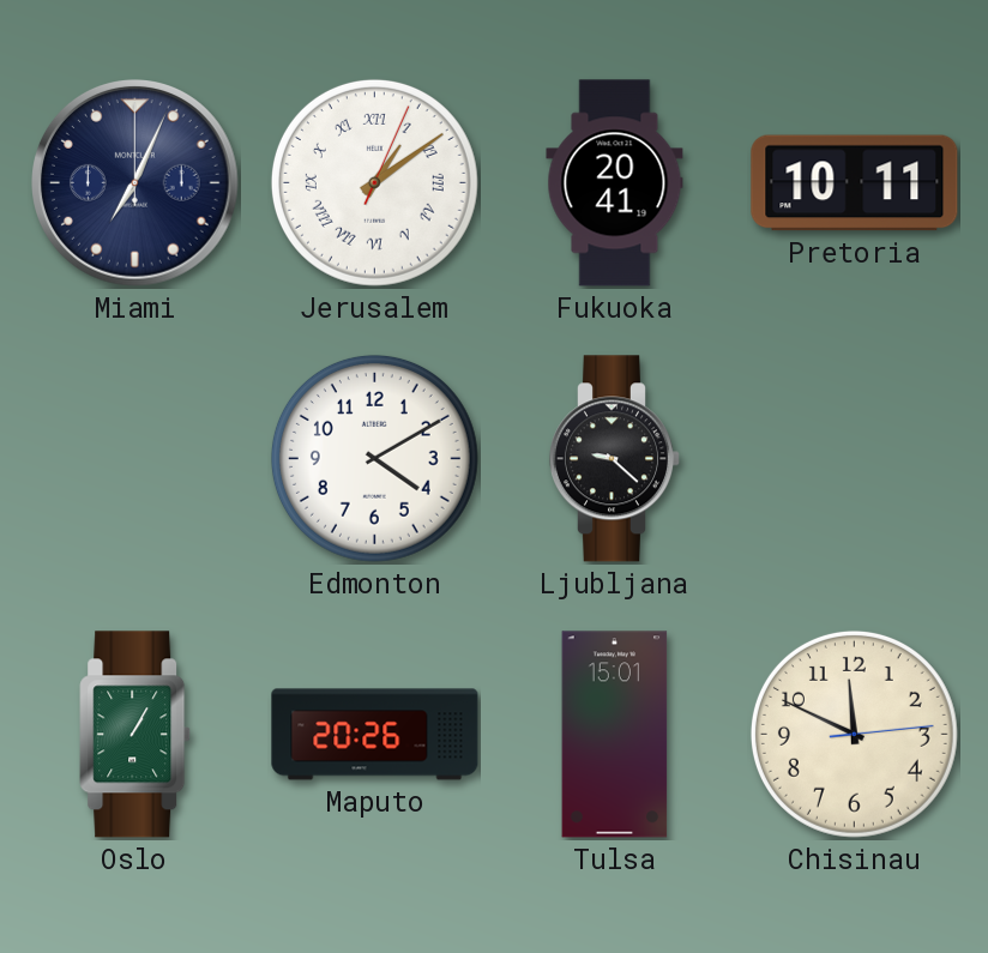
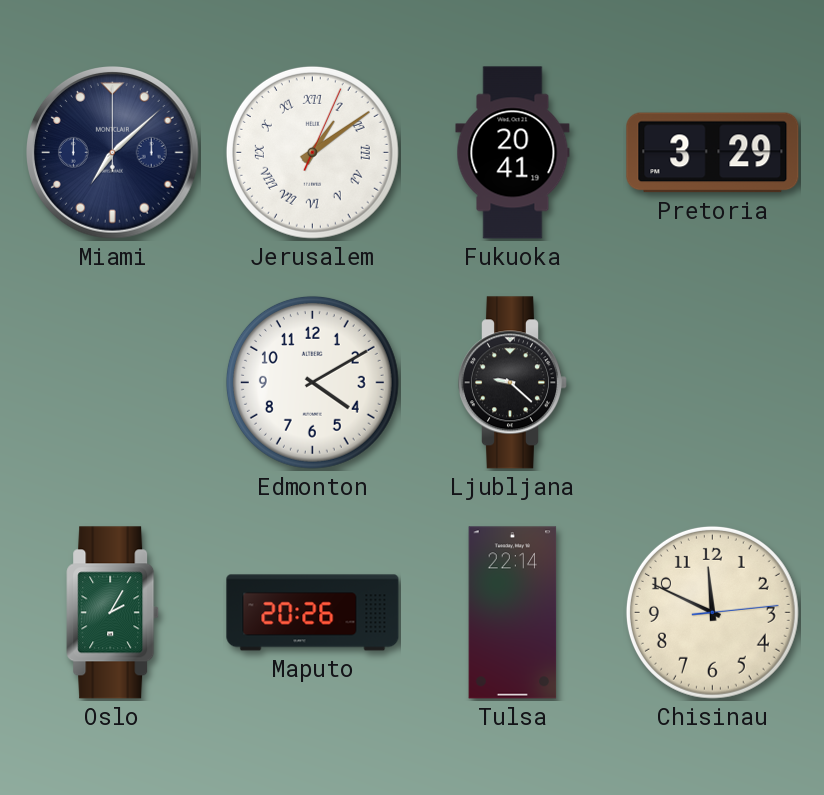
Miami: 7:04 -> 7:08
Pretoria: 10:11 -> 3:29
Oslo: 1:05 -> 2:05
Tulsa: 15:01 -> 22:14
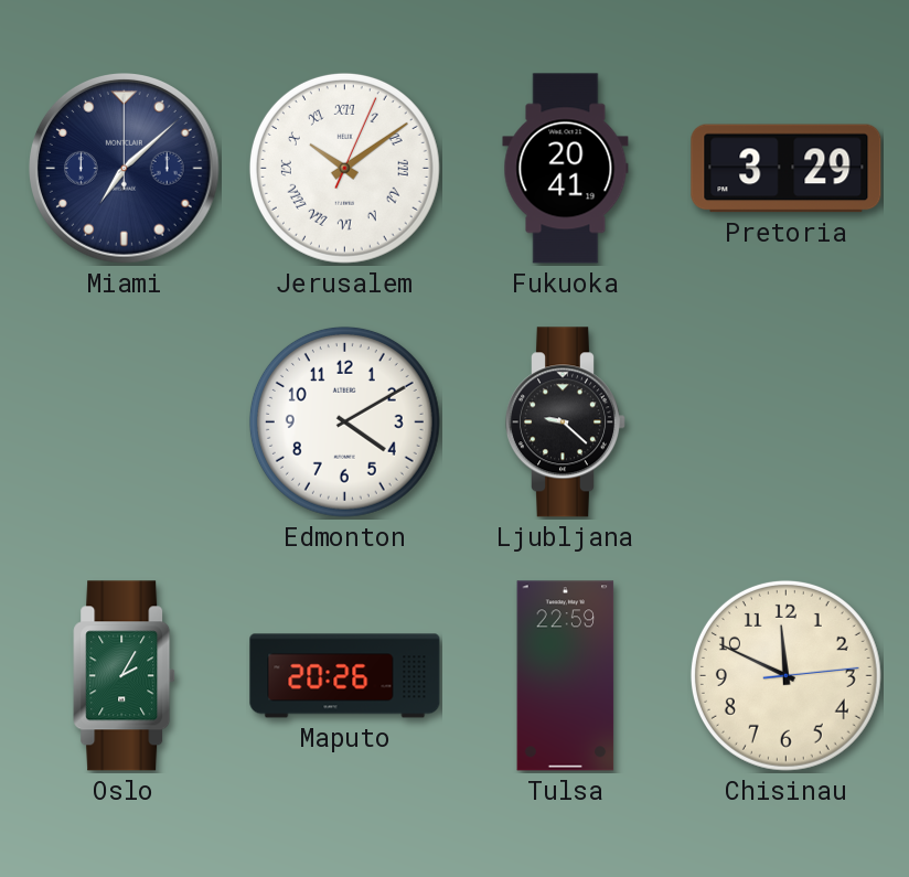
Jerusalem: 1:09 -> 10:09
Tulsa: 22:14 -> 22:59
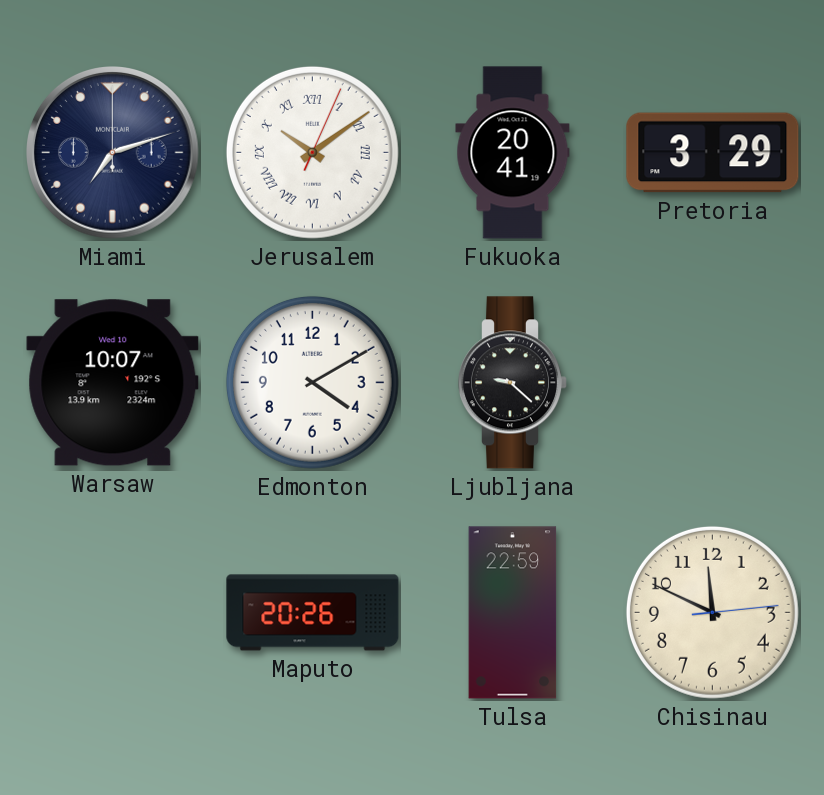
Miami: 7:08 -> 7:12
Warsaw: none -> 10:07
Oslo: 2:05 -> none
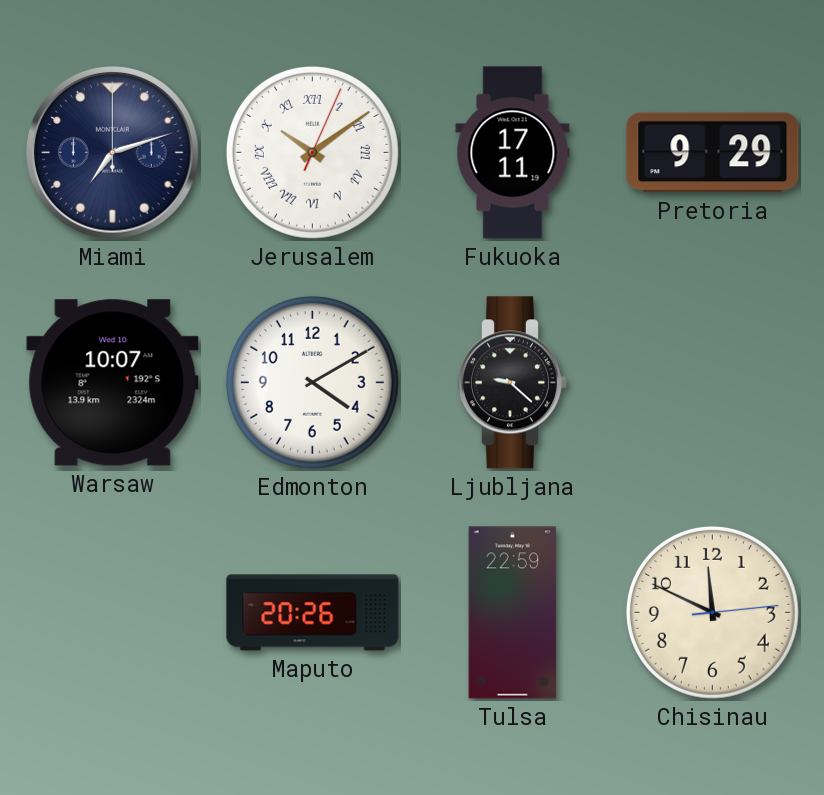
Fukuoka: 20:41 -> 17:11
Pretoria: 3:29 -> 9:29
